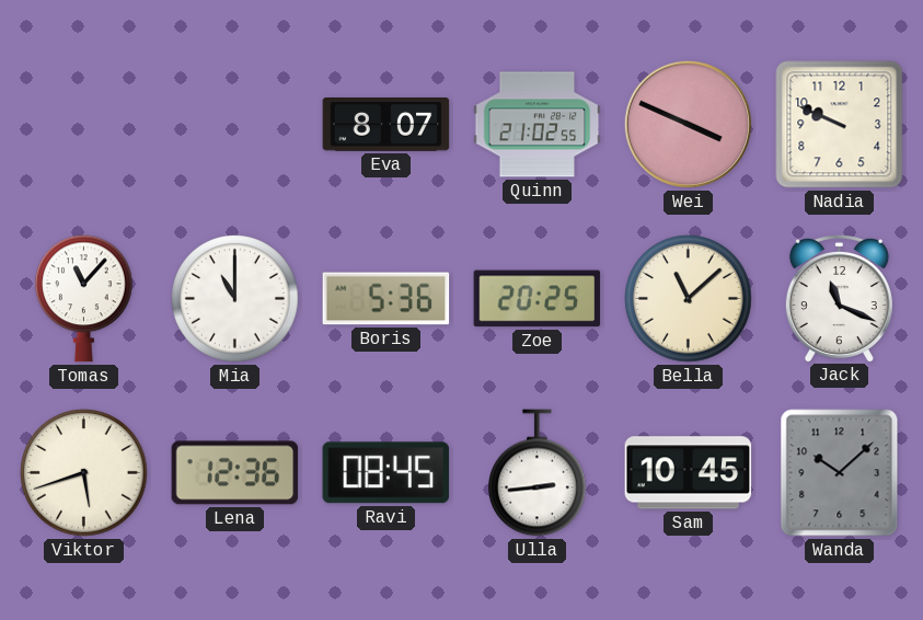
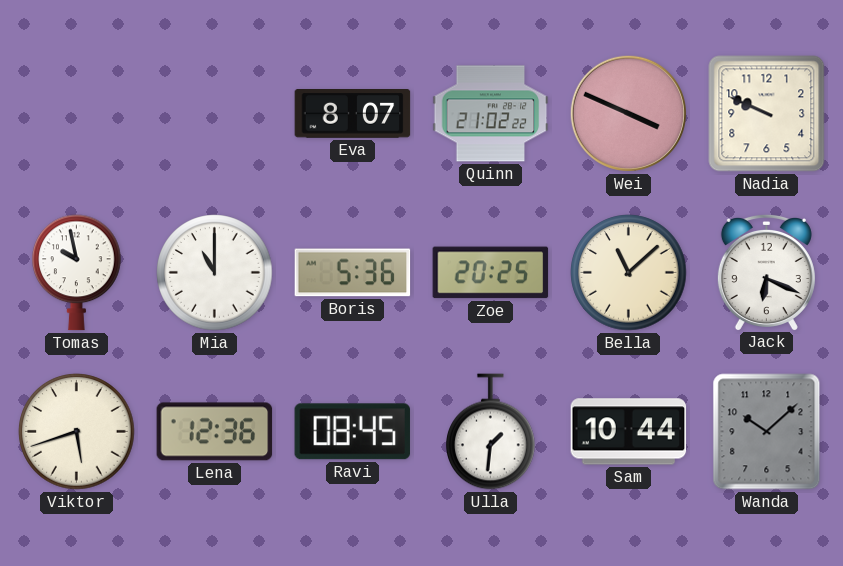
Quinn: 21:02:55 -> 21:02:22
Tomas: 11:07 -> 9:58
Jack: 11:19 -> 6:19
Ulla: 2:44 -> 1:31
Sam: 10:45 -> 10:44
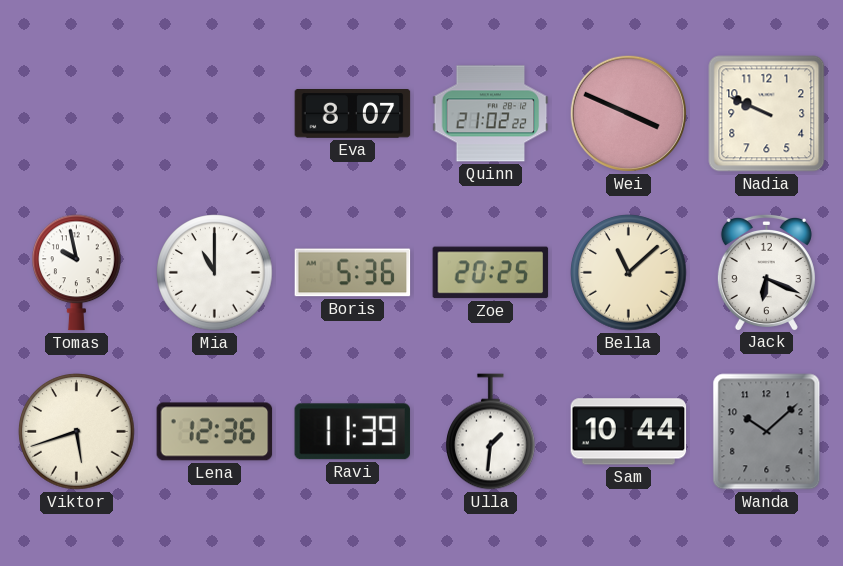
Ravi: 08:45 -> 11:39
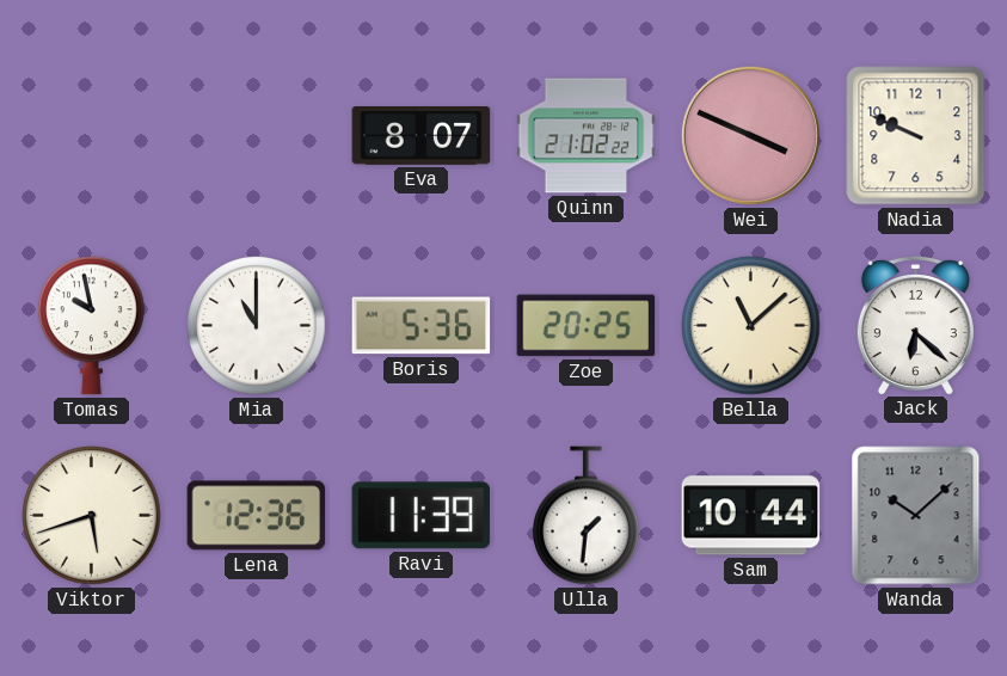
Jack: 6:19 -> 6:22
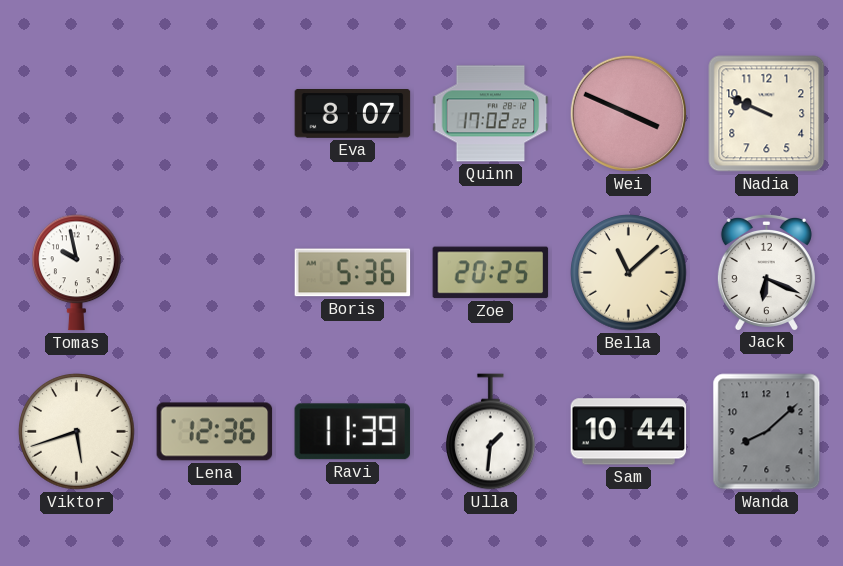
Quinn: 21:02 -> 17:02
Mia: 11:00 -> none
Jack: 6:22 -> 6:19
Wanda: 10:08 -> 8:08
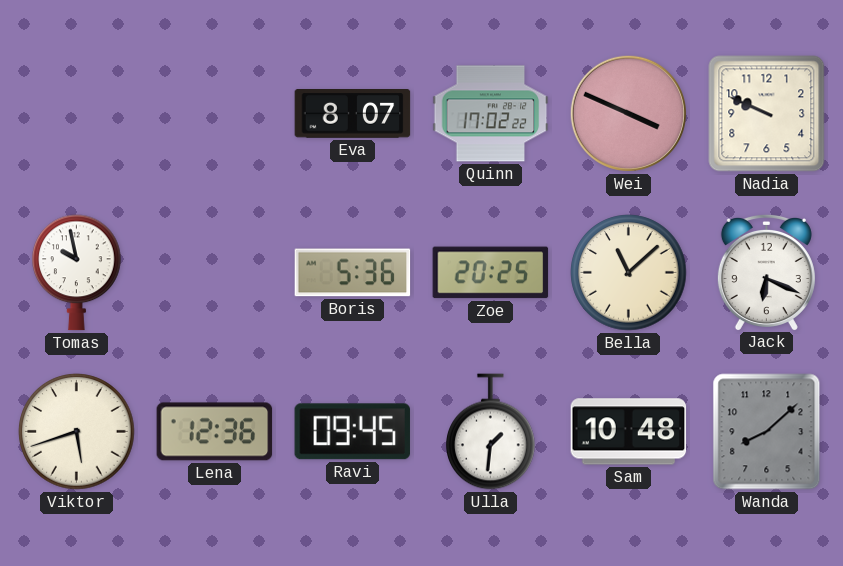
Ravi: 11:39 -> 09:45
Sam: 10:44 -> 10:48
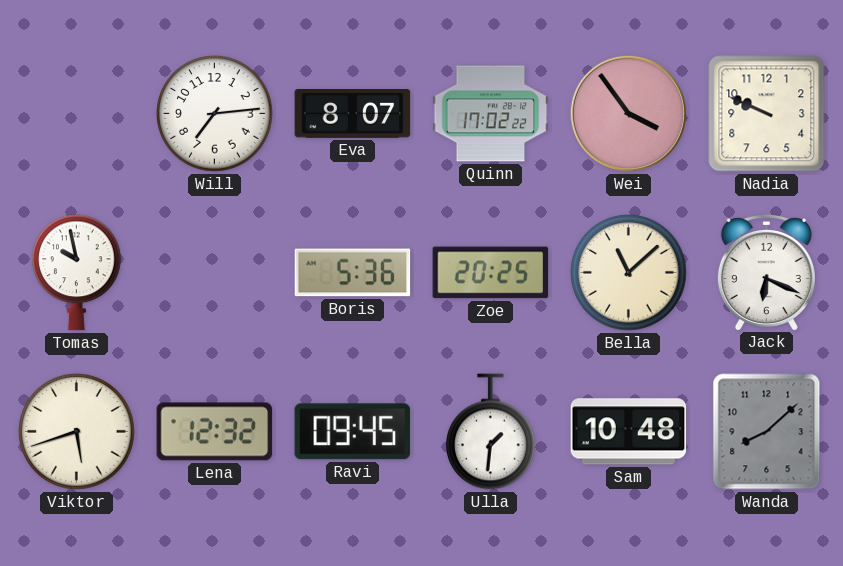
Will: none -> 7:14
Wei: 3:49 -> 3:54
Lena: 12:36 -> 12:32
